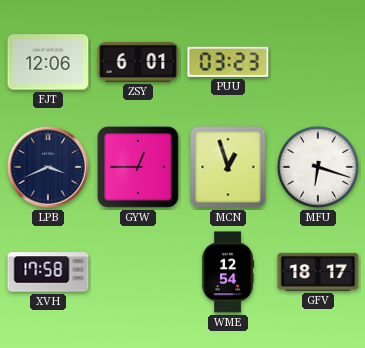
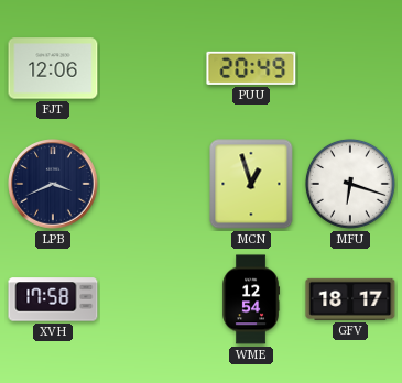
ZSY: 6:01 -> none
PUU: 03:23 -> 20:49
GYW: 12:45 -> none
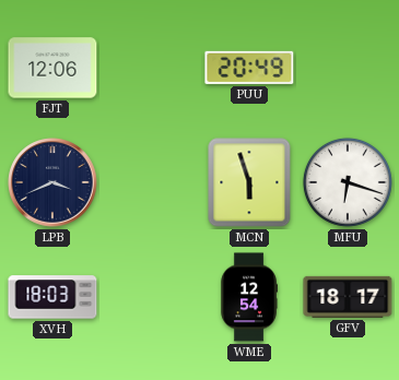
MCN: 12:57 -> 5:57
XVH: 17:58 -> 18:03
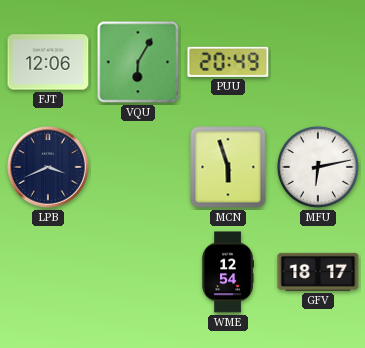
VQU: none -> 6:05
MFU: 6:18 -> 6:13
XVH: 18:03 -> none
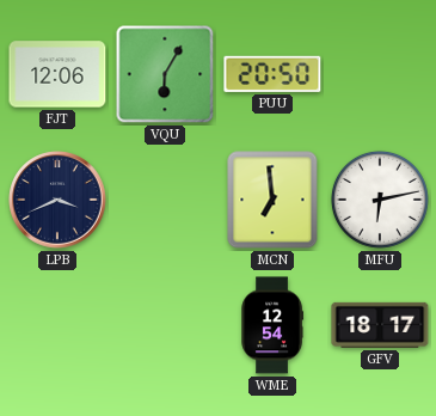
PUU: 20:49 -> 20:50
MCN: 5:57 -> 6:59
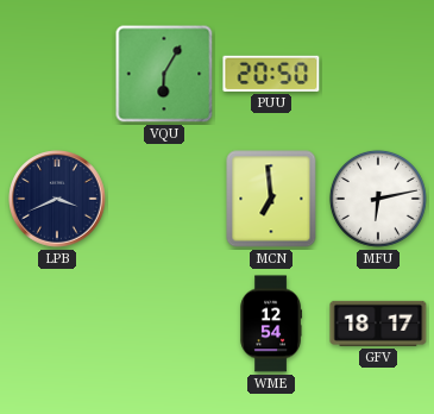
FJT: 12:06 -> none
